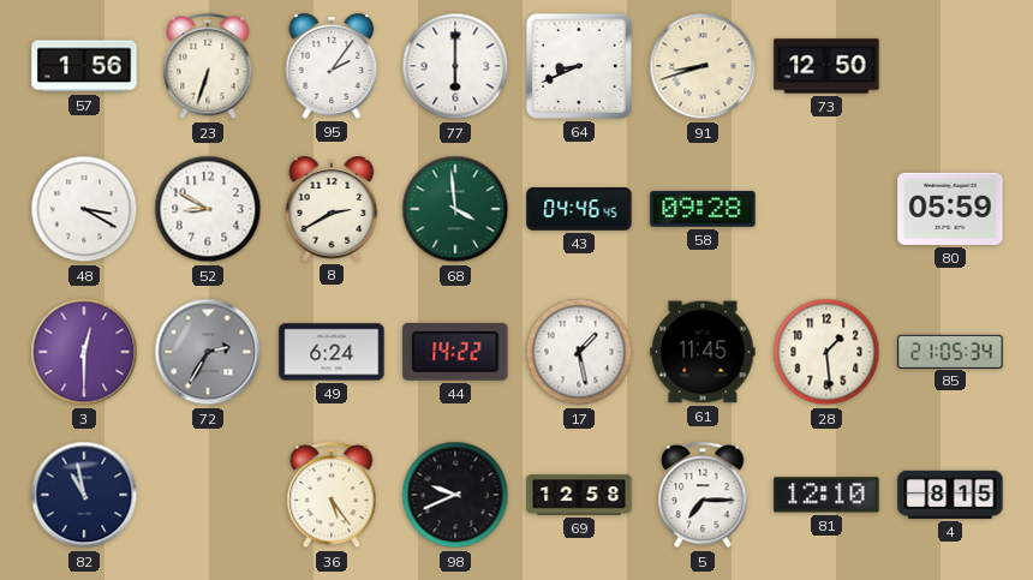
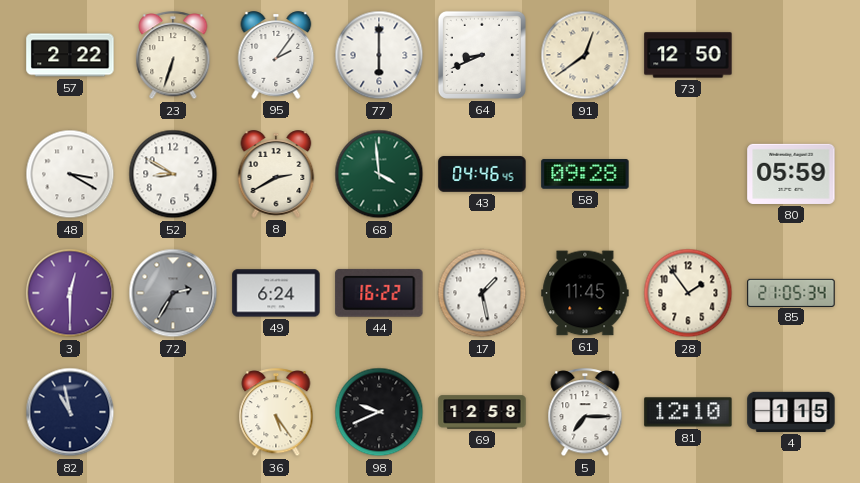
57: 1:56 -> 2:22
91: 8:42 -> 12:39
44: 14:22 -> 16:22
28: 1:29 -> 1:54
4: 8:15 -> 1:15
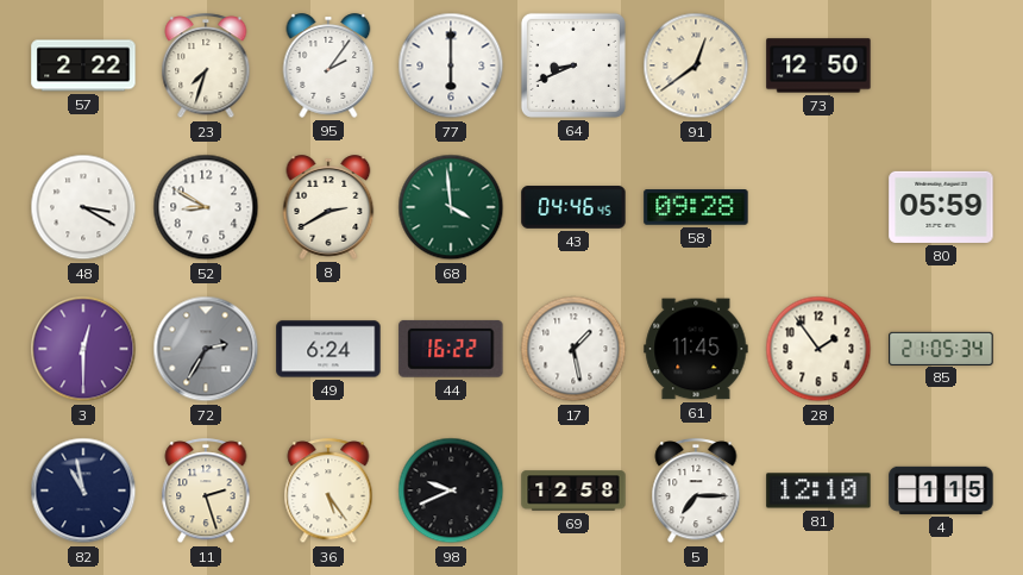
23: 6:33 -> 7:33
11: none -> 2:27
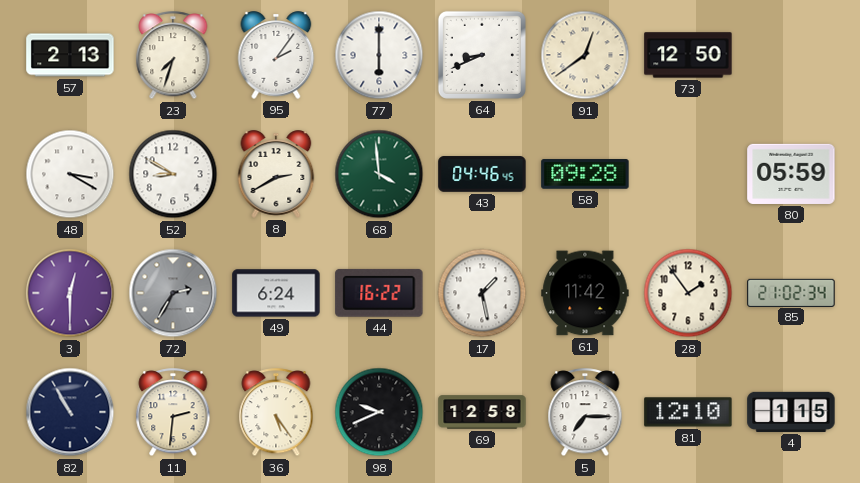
57: 2:22 -> 2:13
61: 11:45 -> 11:42
85: 21:05 -> 21:02
82: 10:58 -> 10:55
11: 2:27 -> 2:31
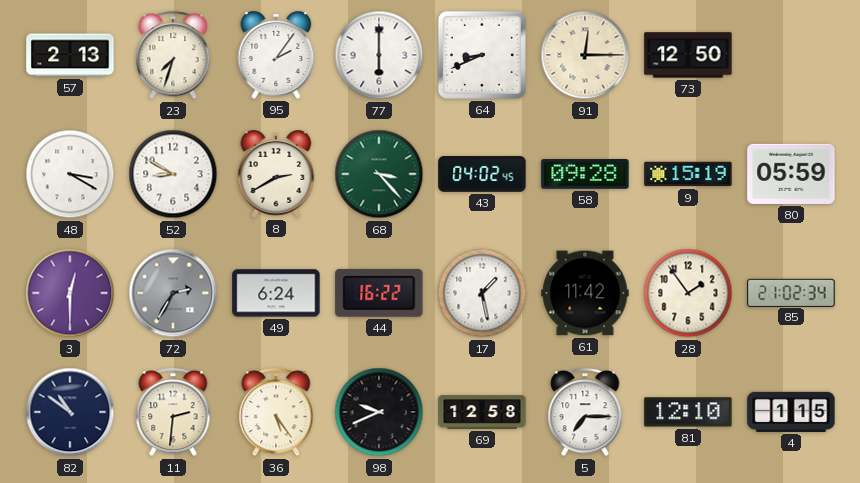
91: 12:39 -> 12:15
68: 3:59 -> 3:23
43: 04:46 -> 04:02
9: none -> 15:19
82: 10:55 -> 10:51
